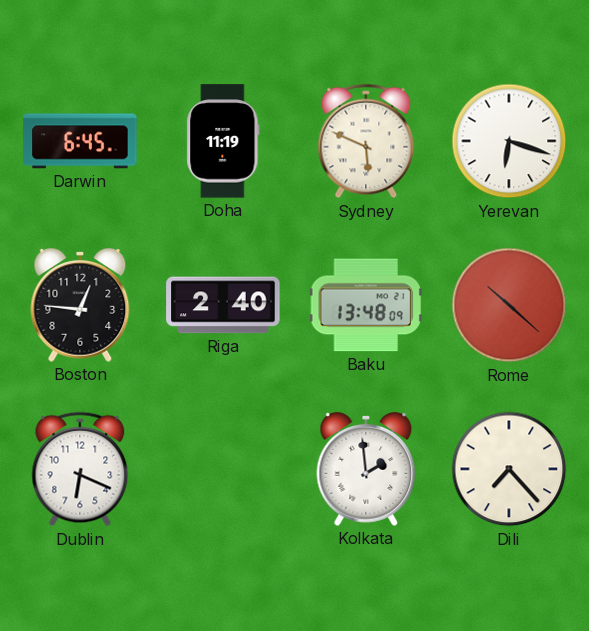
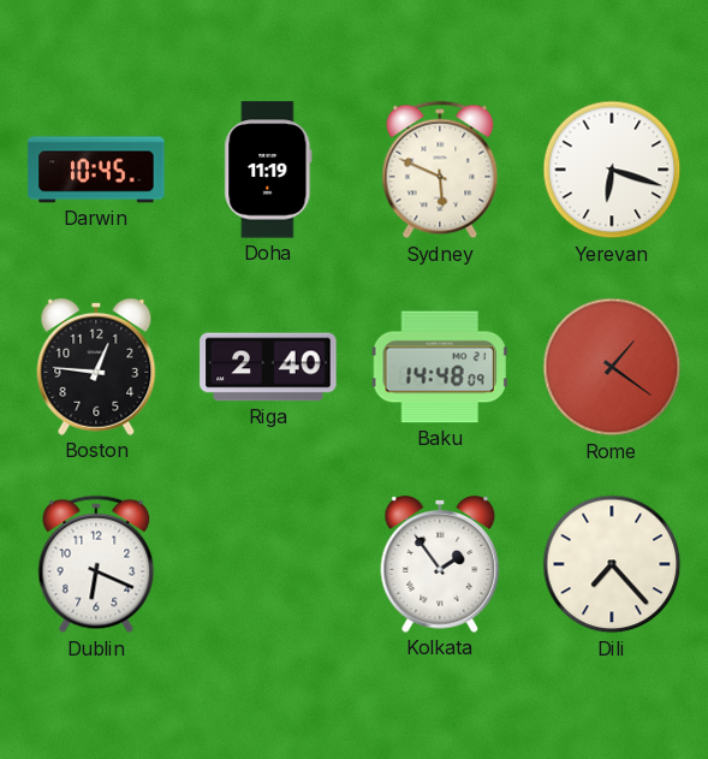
Darwin: 6:45 -> 10:45
Baku: 13:48 -> 14:48
Rome: 10:22 -> 1:21
Kolkata: 1:59 -> 1:54
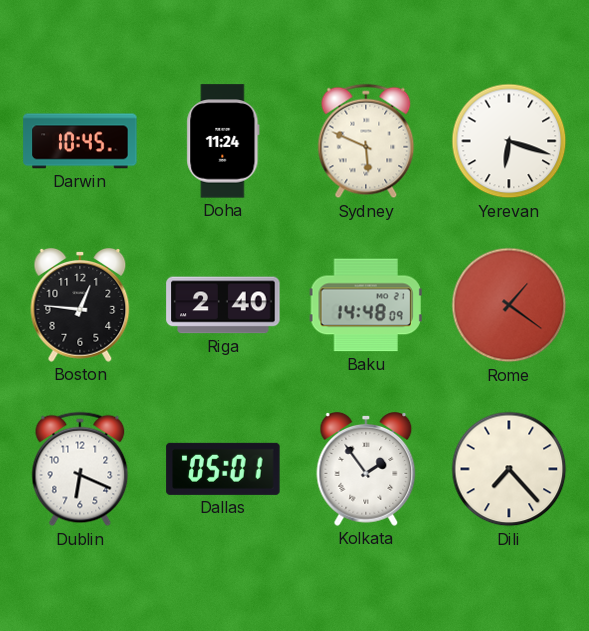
Doha: 11:19 -> 11:24
Dallas: none -> 05:01
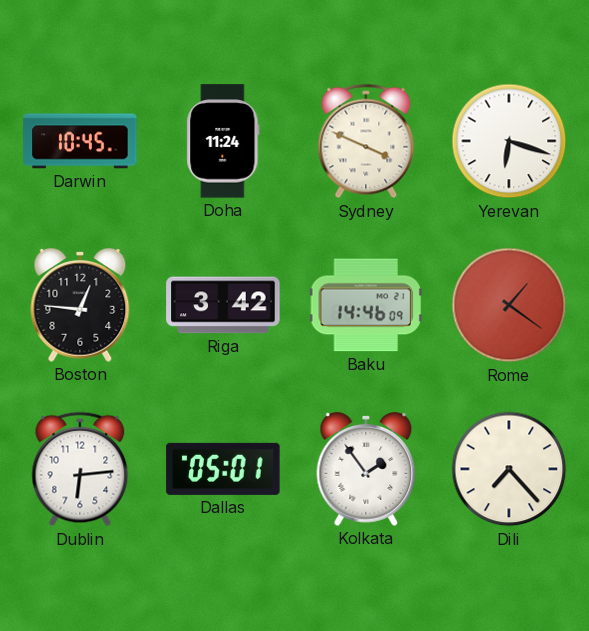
Sydney: 5:49 -> 3:49
Riga: 2:40 -> 3:42
Baku: 14:48 -> 14:46
Dublin: 6:19 -> 6:14
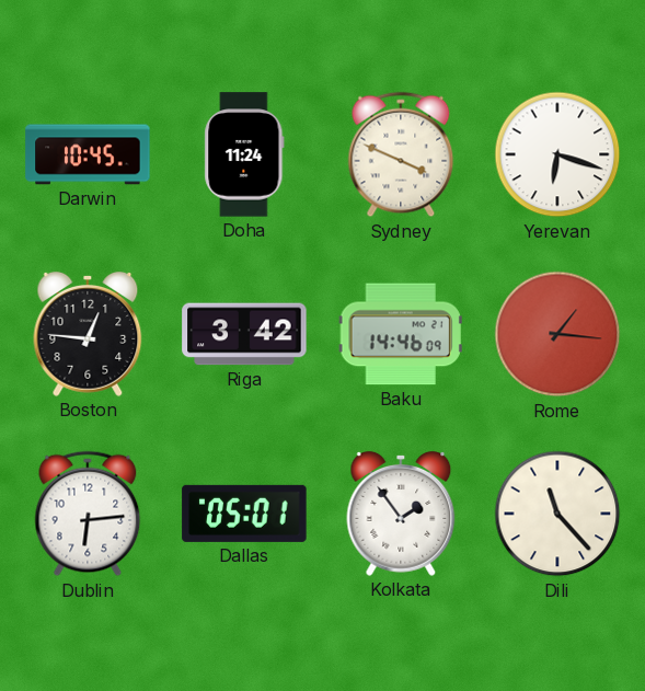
Rome: 1:21 -> 1:16
Dili: 7:23 -> 11:23
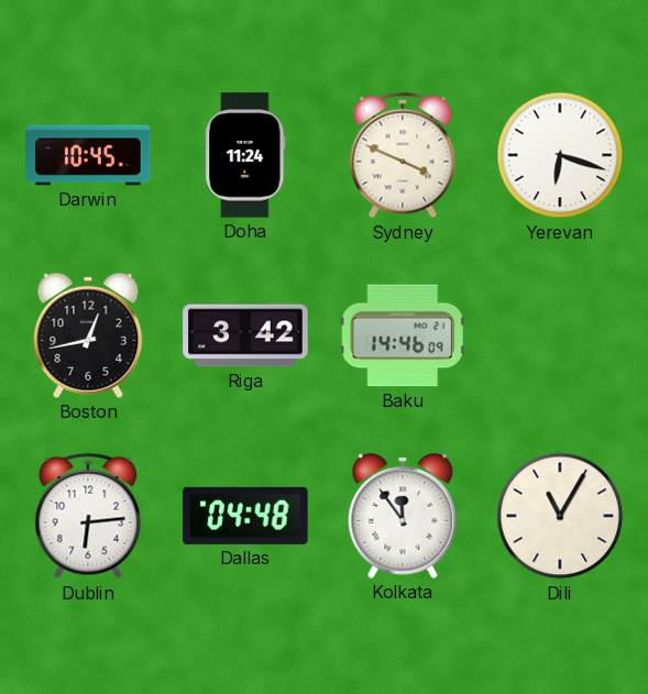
Boston: 12:46 -> 12:43
Rome: 1:16 -> none
Dallas: 05:01 -> 04:48
Kolkata: 1:54 -> 11:54
Dili: 11:23 -> 11:05
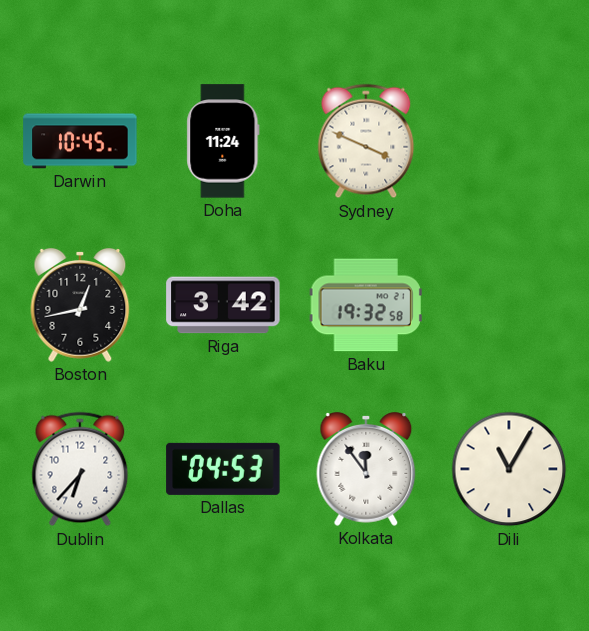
Yerevan: 6:18 -> none
Baku: 14:46 -> 19:32
Dublin: 6:14 -> 6:37
Dallas: 04:48 -> 04:53
